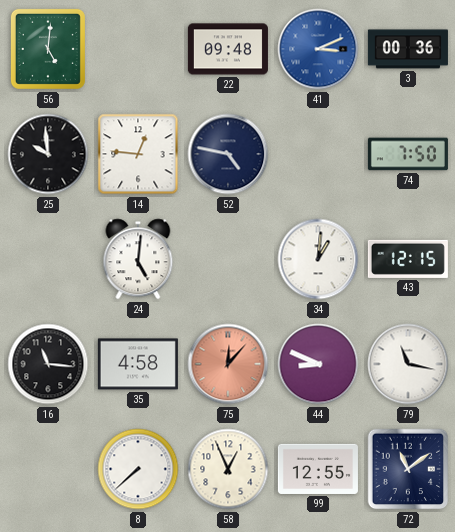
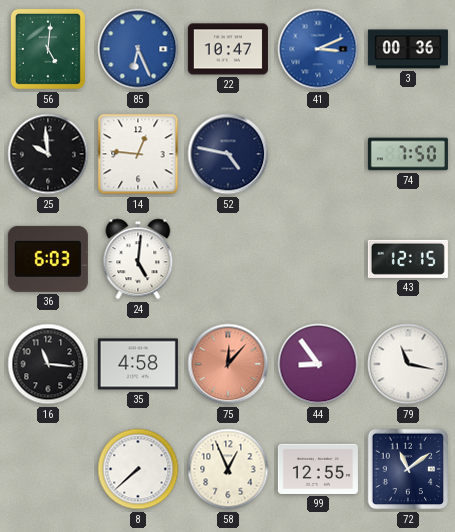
85: none -> 6:26
22: 09:48 -> 10:47
36: none -> 6:03
34: 1:01 -> none
44: 8:49 -> 8:54
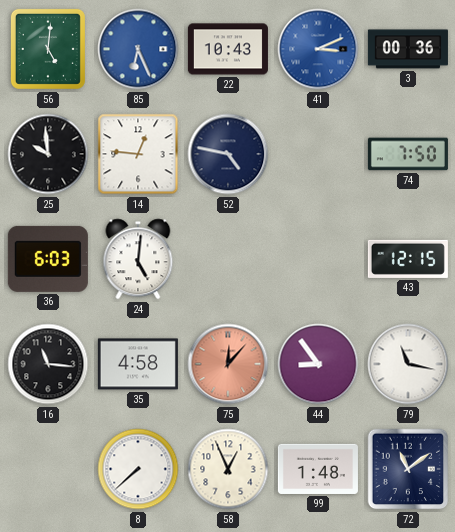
22: 10:47 -> 10:43
99: 12:55 -> 1:48
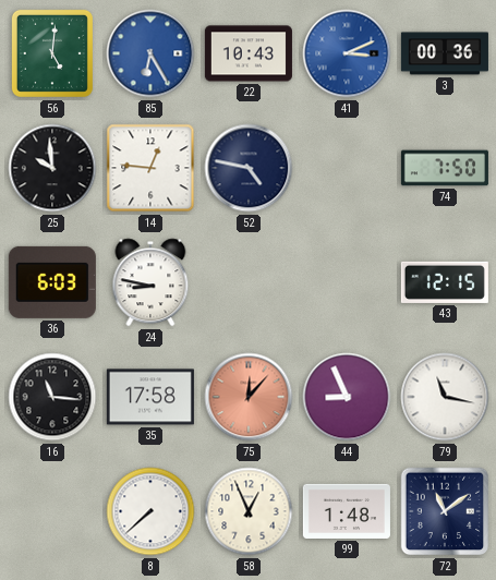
85: 6:26 -> 6:25
24: 5:01 -> 8:47
35: 4:58 -> 17:58
44: 8:54 -> 8:56
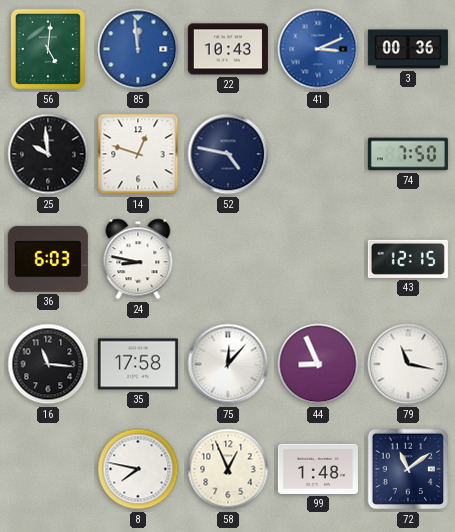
85: 6:25 -> 11:59
14: 12:46 -> 12:48
75 dial: salmon -> white
8: 7:38 -> 7:47
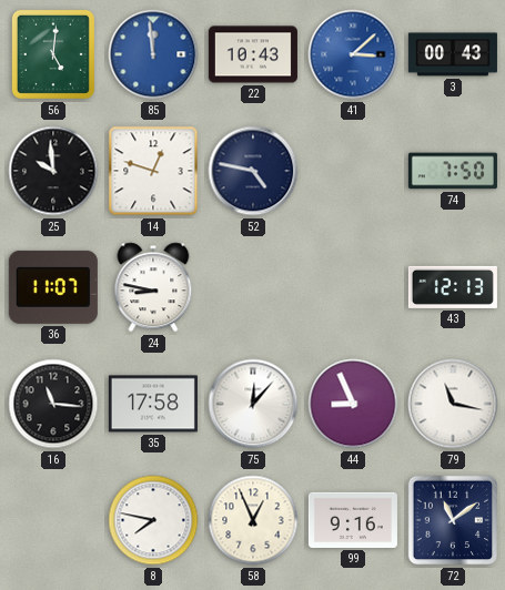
41: 3:11 -> 3:08
3: 00:36 -> 00:43
36: 6:03 -> 11:07
43: 12:15 -> 12:13
99: 1:48 -> 9:16
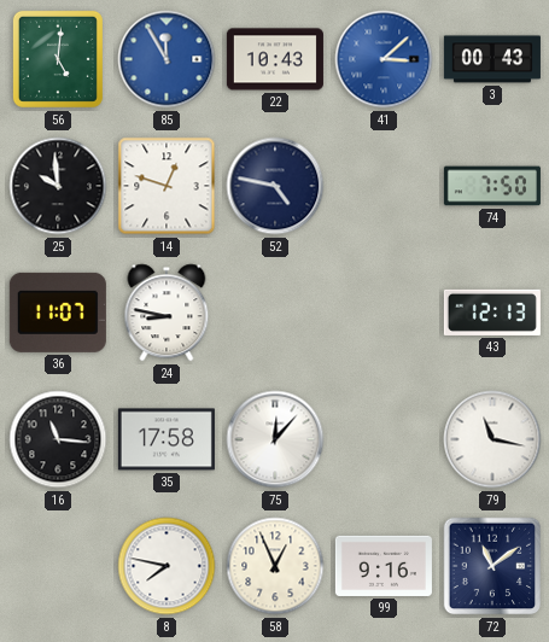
85: 11:59 -> 11:55
44: 8:56 -> none
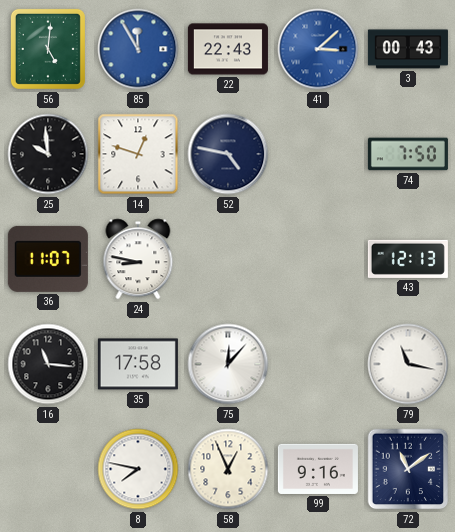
22: 10:43 -> 22:43
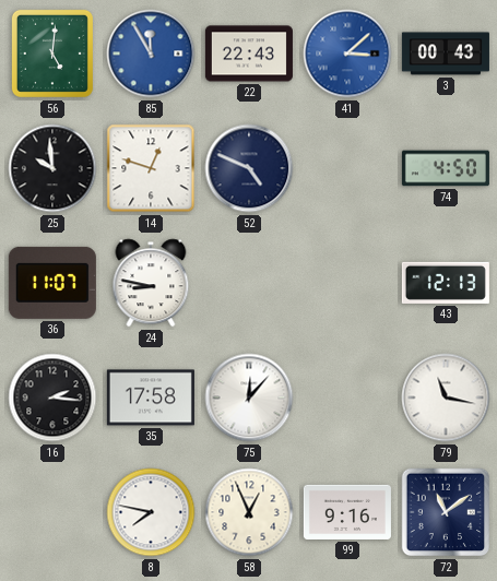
52: 4:47 -> 4:49
74: 7:50 -> 4:50
16: 11:16 -> 2:16
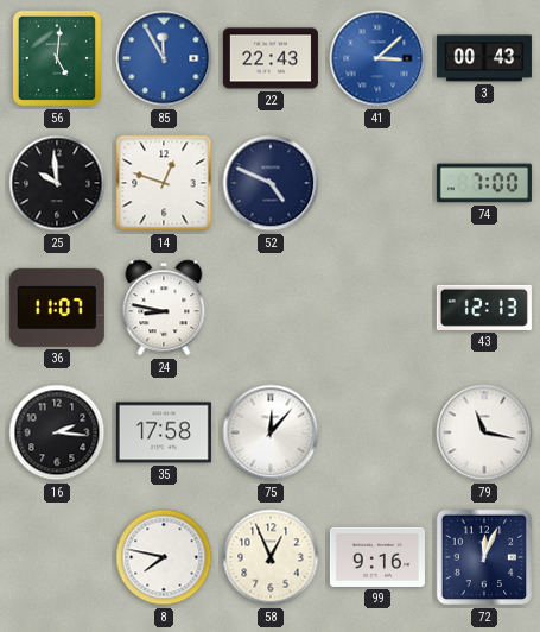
74: 4:50 -> 7:00
72: 11:09 -> 12:04
